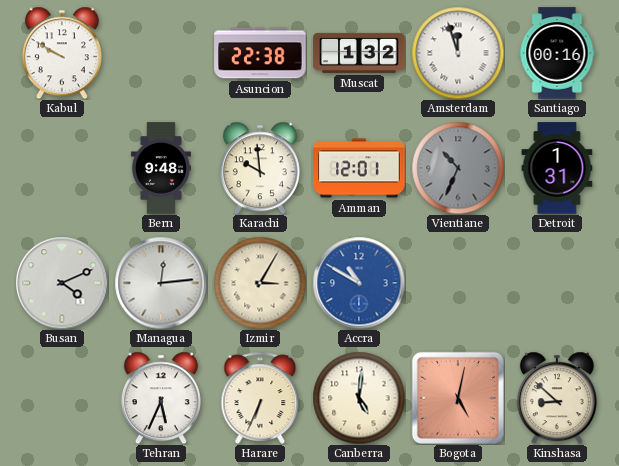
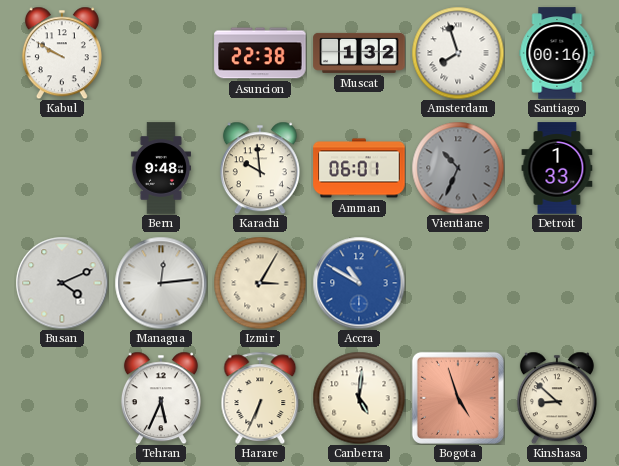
Amsterdam: 11:57 -> 7:57
Amman: 12:01 -> 06:01
Detroit: 1:31 -> 1:33
Bogota: 5:02 -> 4:57
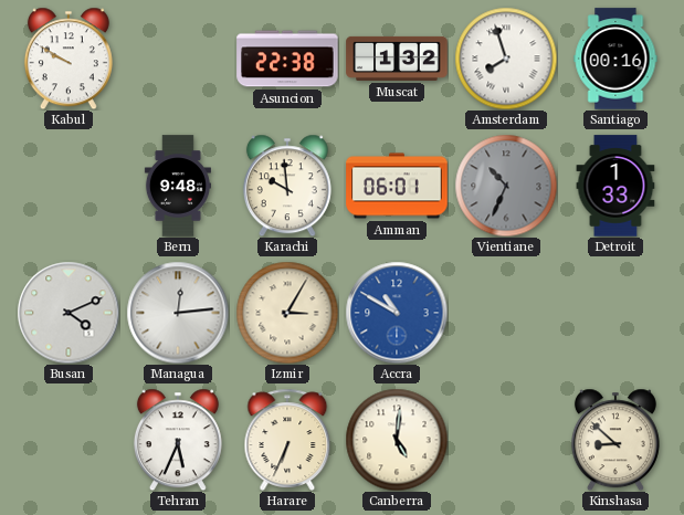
Bogota: 4:57 -> none
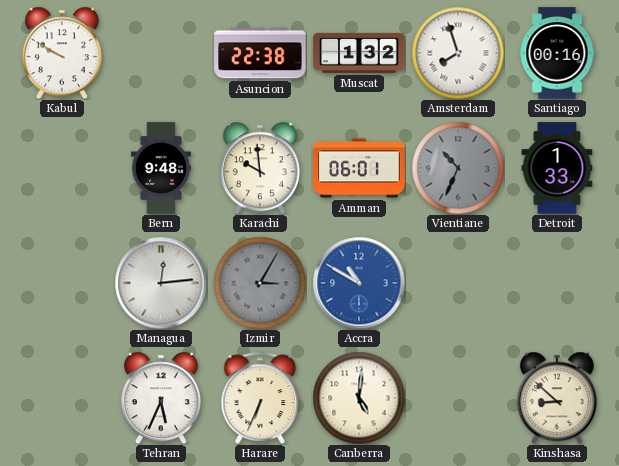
Busan: 4:11 -> none
Izmir dial: cream -> grey
